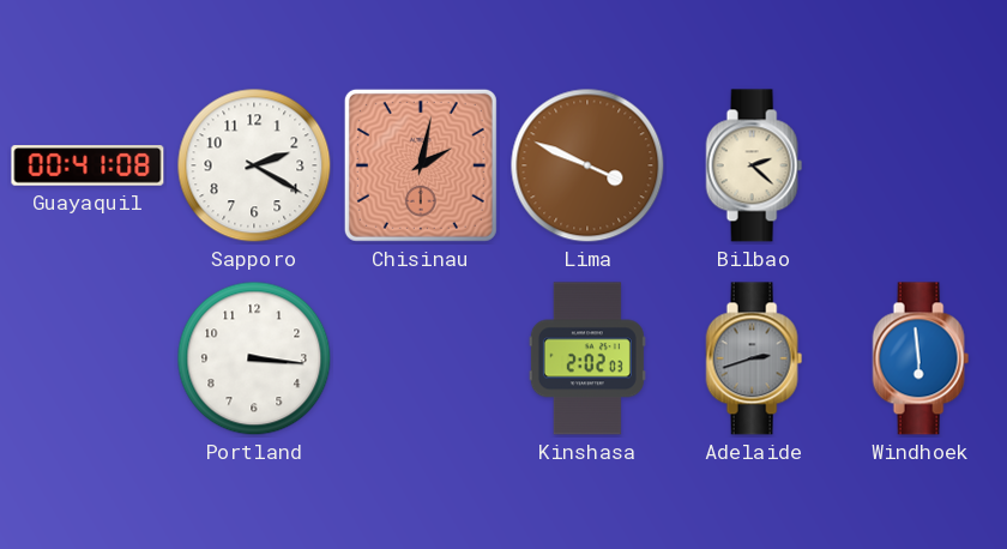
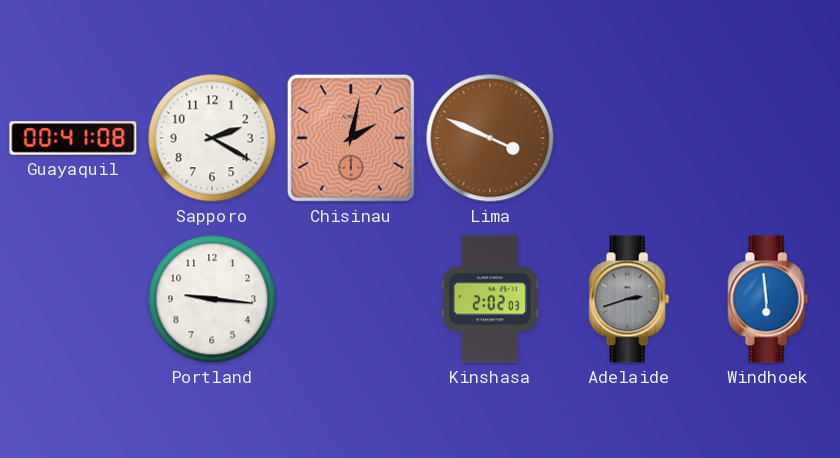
Bilbao: 2:22 -> none
Portland: 3:16 -> 9:16
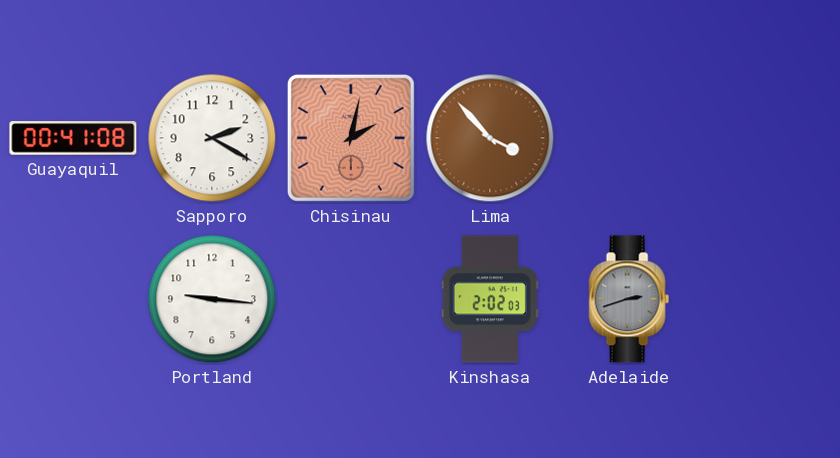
Lima: 3:49 -> 3:53
Windhoek: 5:59 -> none
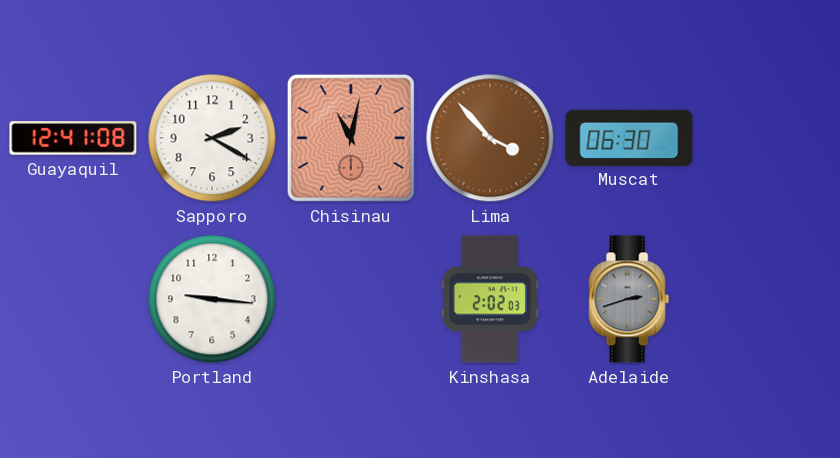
Guayaquil: 00:41 -> 12:41
Chisinau: 2:02 -> 11:02
Muscat: none -> 06:30
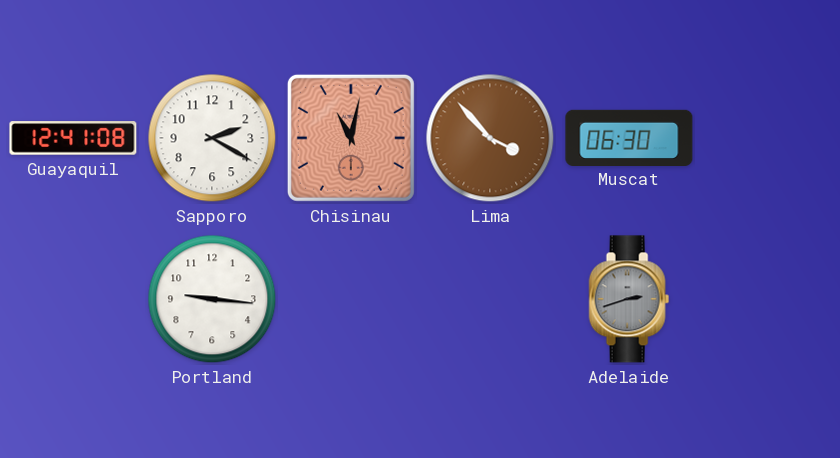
Kinshasa: 2:02 -> none
